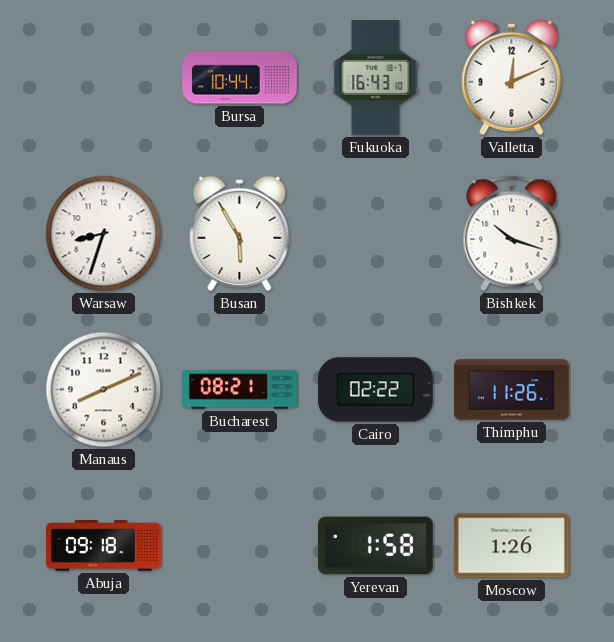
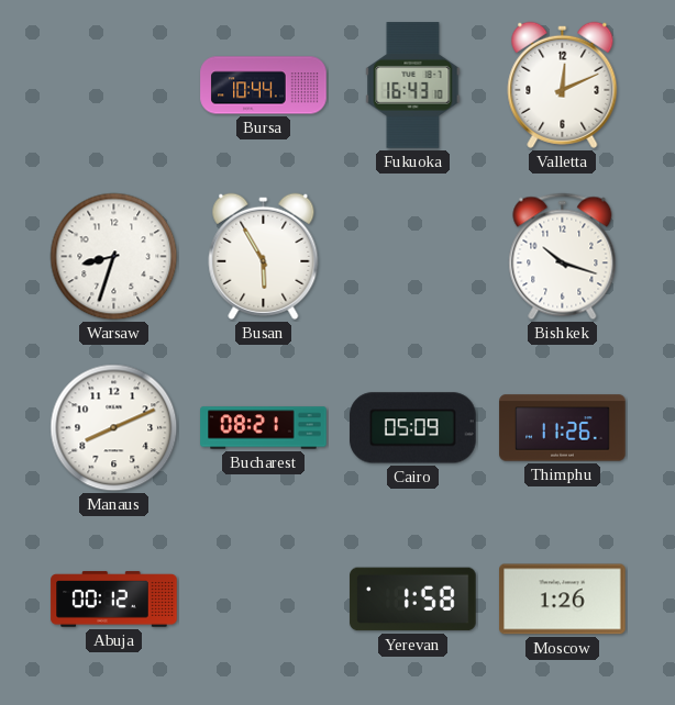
Cairo: 02:22 -> 05:09
Abuja: 09:18 -> 00:12
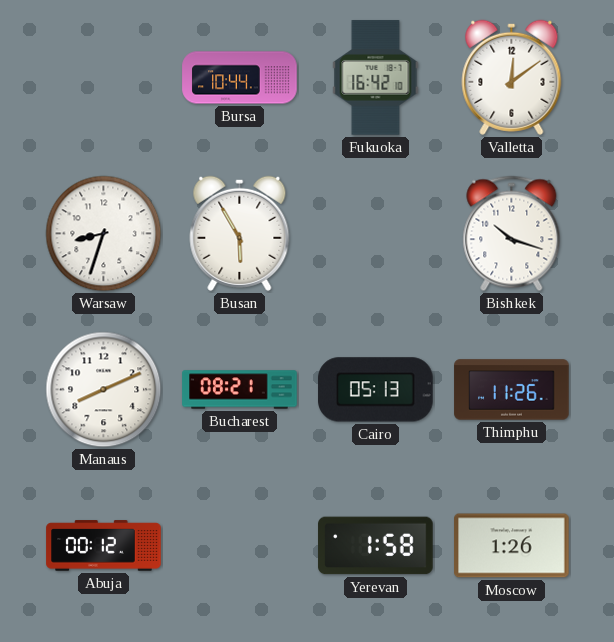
Fukuoka: 16:43 -> 16:42
Valletta: 12:11 -> 12:09
Cairo: 05:09 -> 05:13
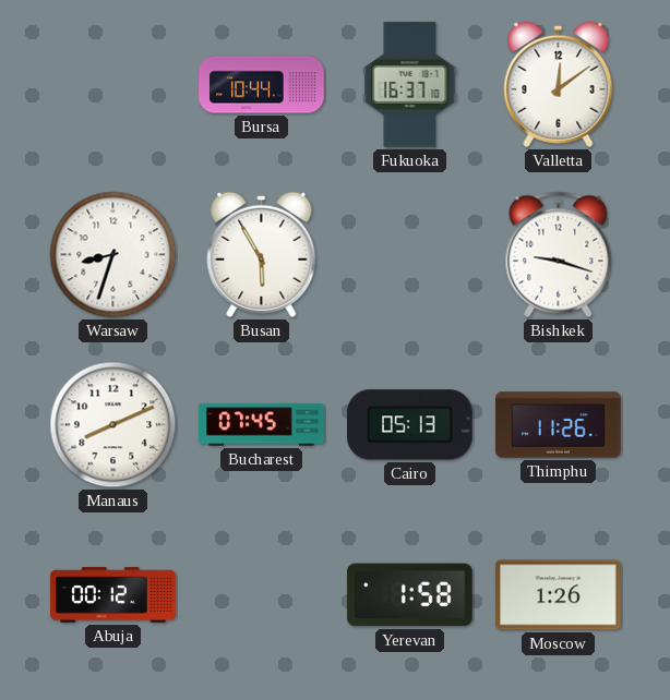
Fukuoka: 16:42 -> 16:37
Bishkek: 10:18 -> 9:18
Bucharest: 08:21 -> 07:45
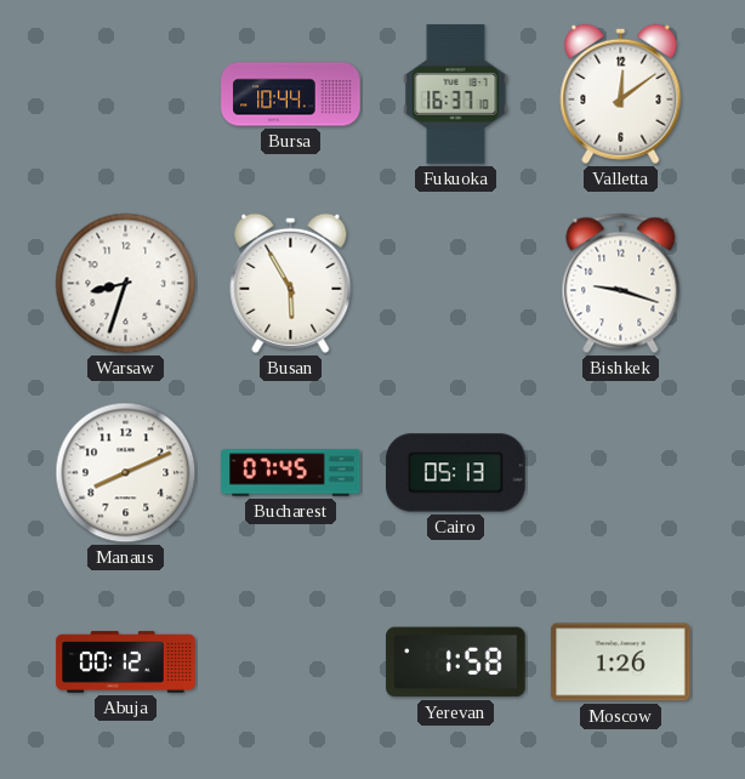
Thimphu: 11:26 -> none
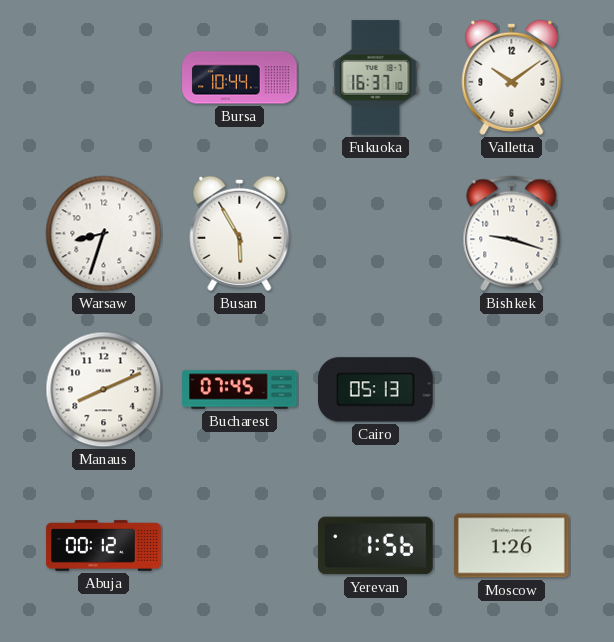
Valletta: 12:09 -> 10:09
Yerevan: 1:58 -> 1:56
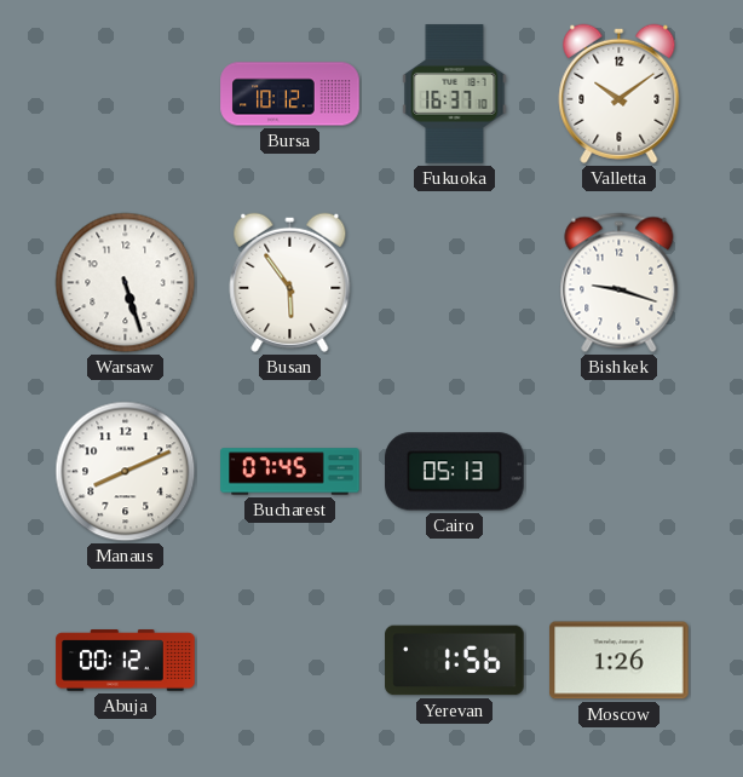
Bursa: 10:44 -> 10:12
Warsaw: 8:33 -> 5:27
Busan: 5:55 -> 5:54
